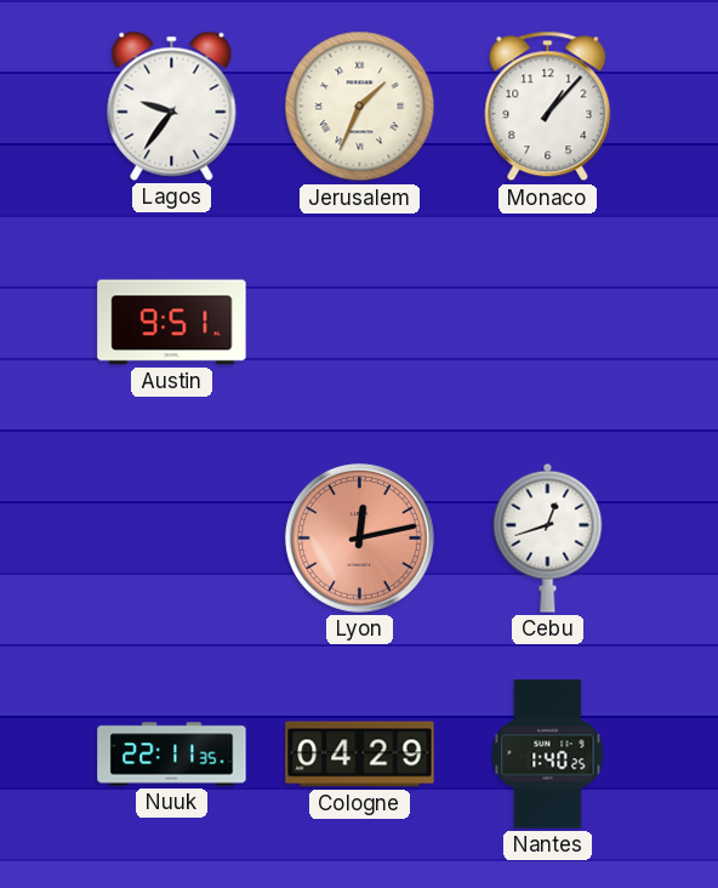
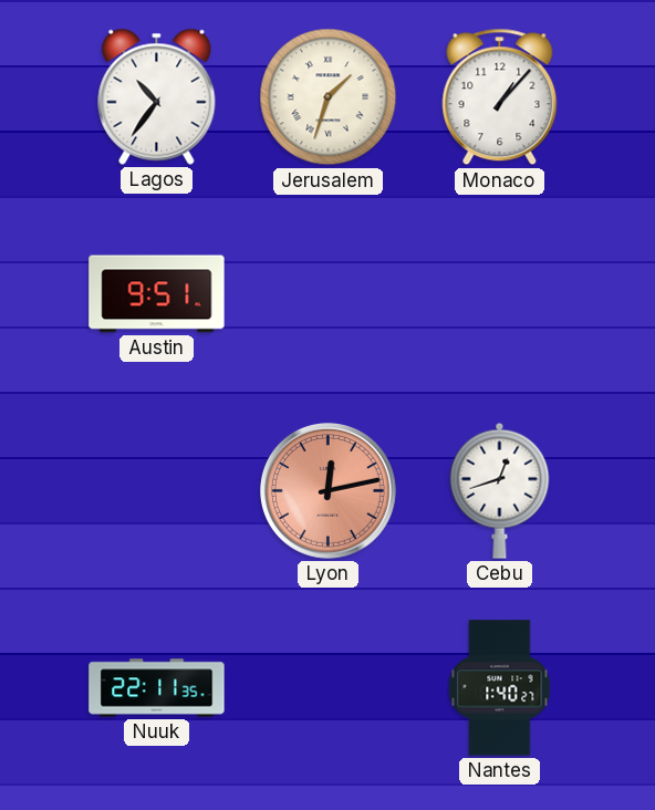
Lagos: 9:36 -> 10:36
Jerusalem: 1:34 -> 1:33
Cologne: 04:29 -> none
Nantes: 1:40:25 -> 1:40:27
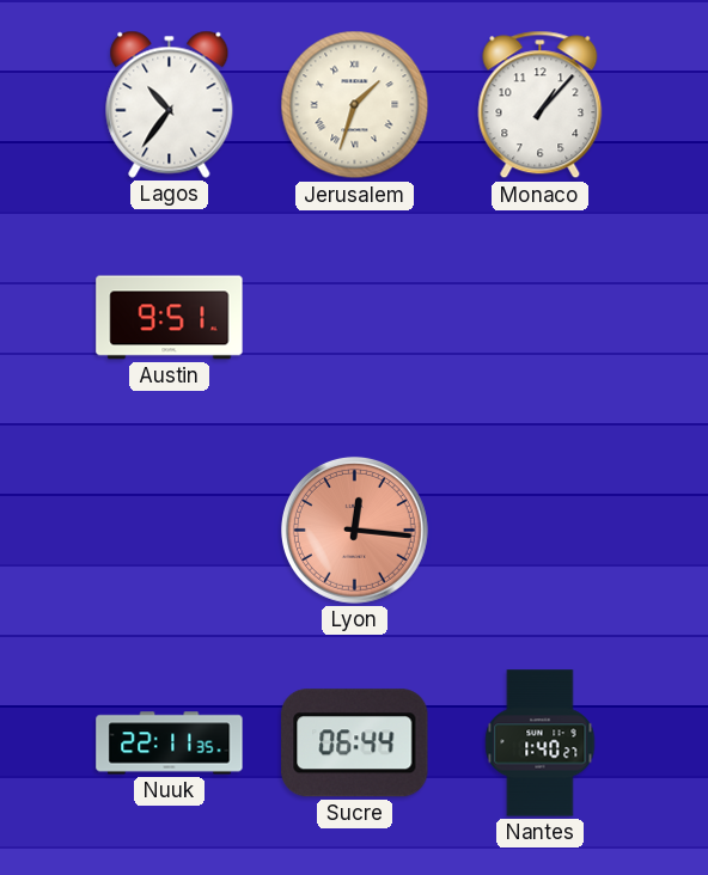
Lyon: 12:13 -> 12:16
Cebu: 12:42 -> none
Sucre: none -> 06:44
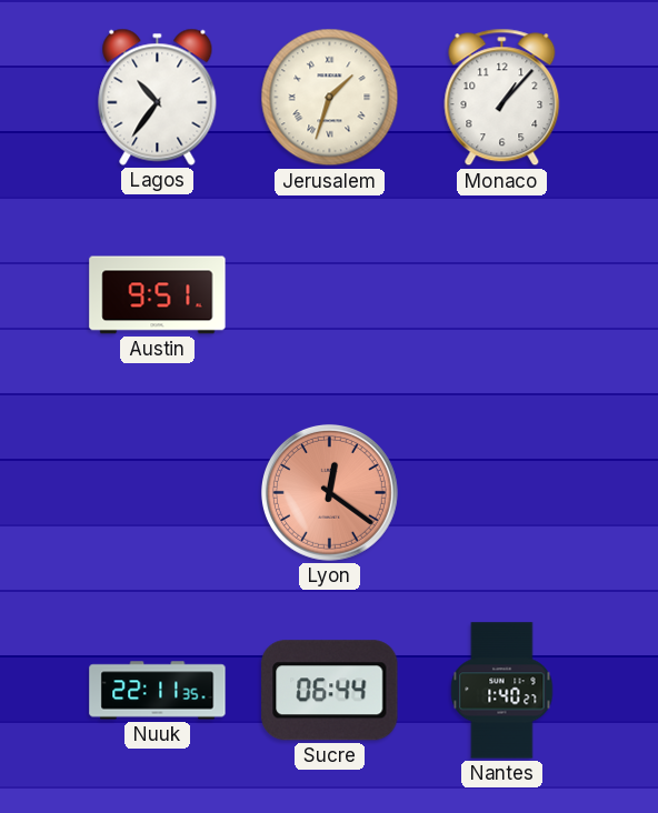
Lyon: 12:16 -> 12:21
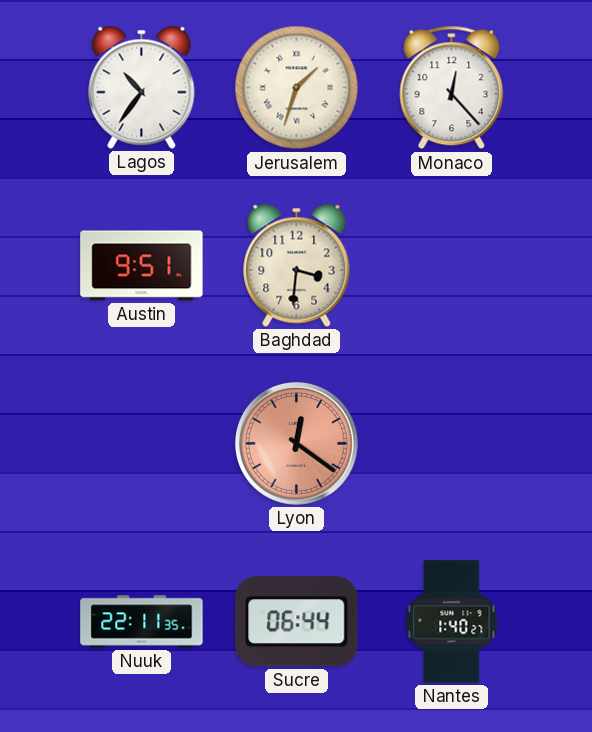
Monaco: 1:07 -> 12:23
Baghdad: none -> 3:31
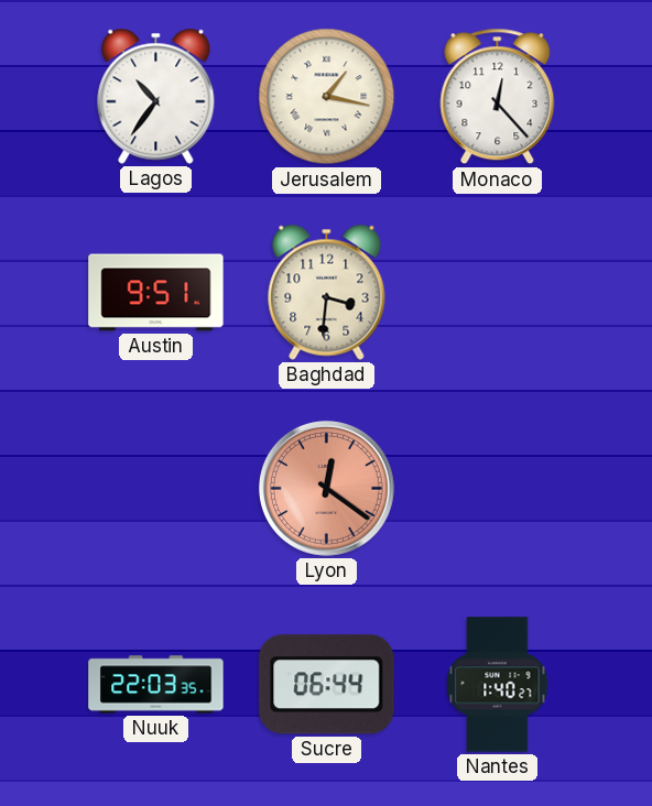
Jerusalem: 1:33 -> 1:17
Nuuk: 22:11 -> 22:03
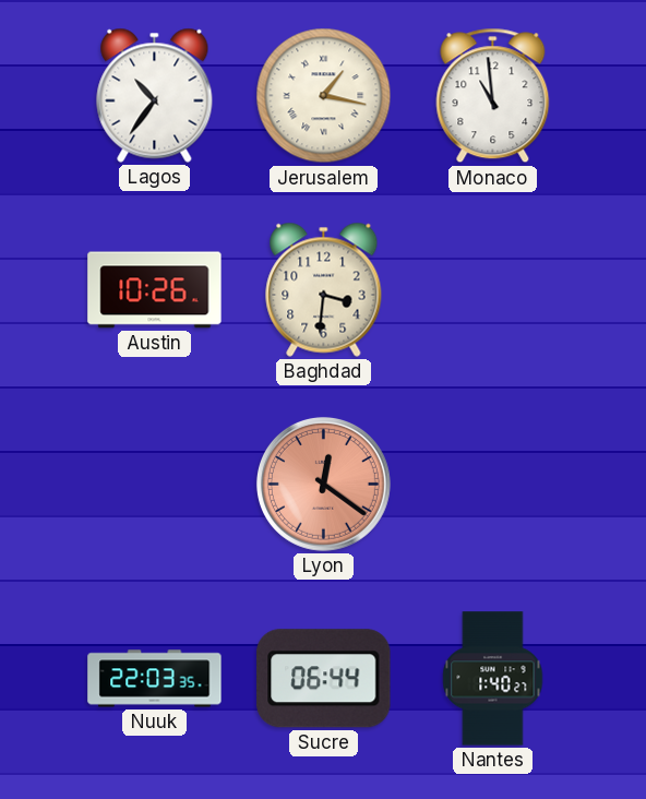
Monaco: 12:23 -> 10:59
Austin: 9:51 -> 10:26
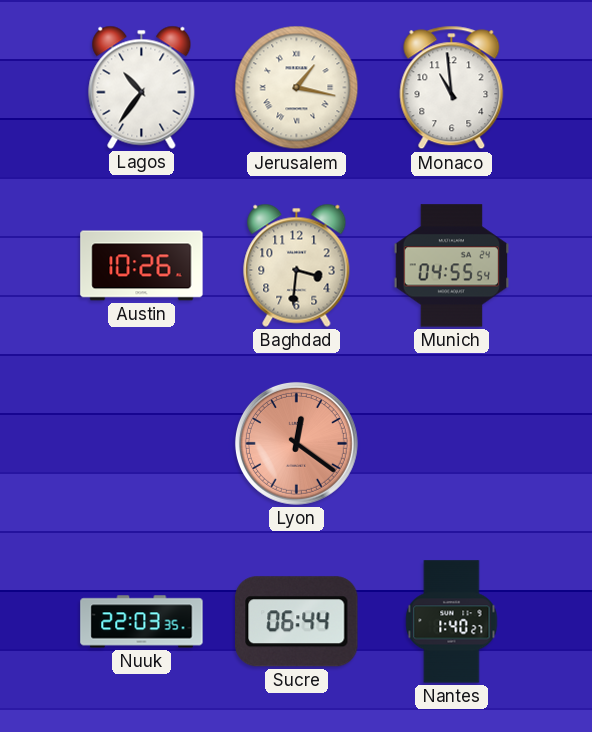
Munich: none -> 04:55
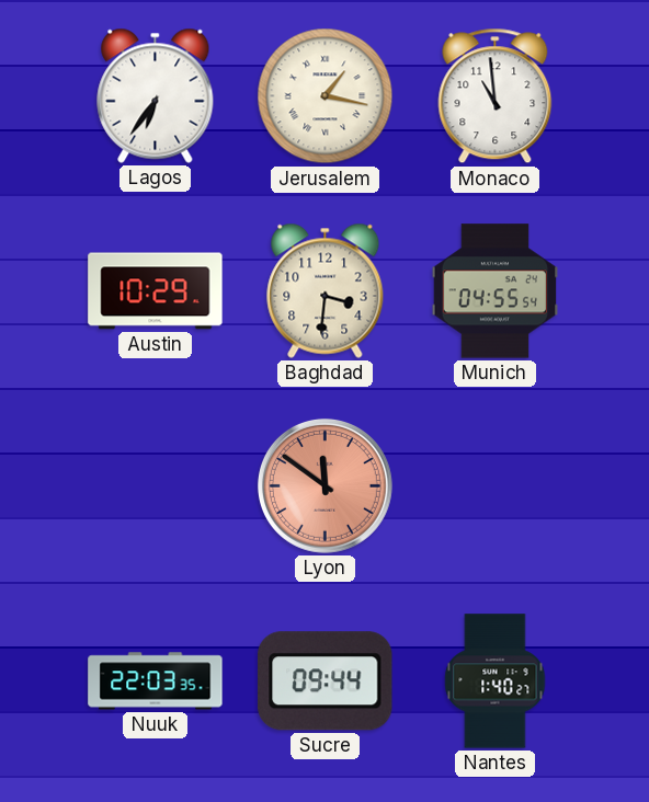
Lagos: 10:36 -> 6:36
Austin: 10:26 -> 10:29
Lyon: 12:21 -> 11:51
Sucre: 06:44 -> 09:44
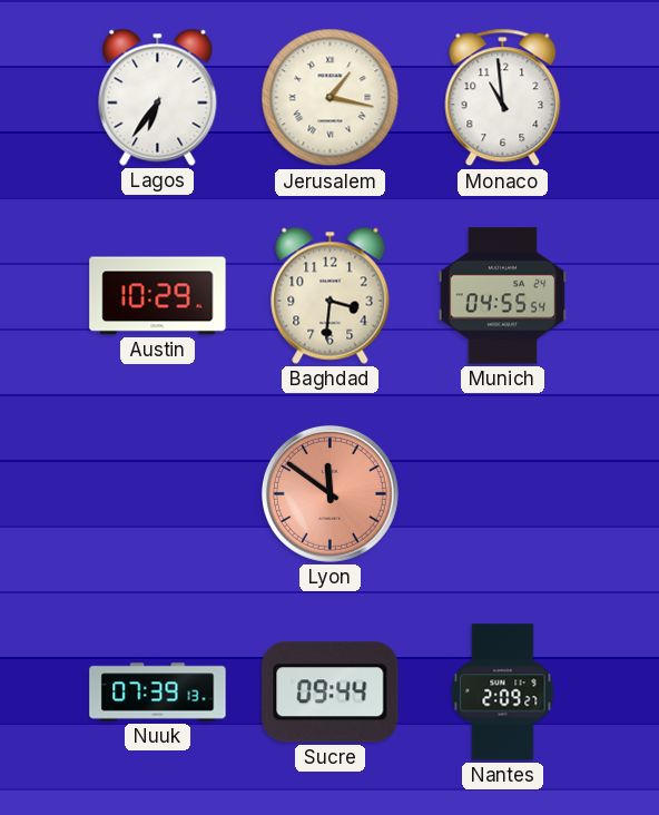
Nuuk: 22:03 -> 07:39
Nantes: 1:40 -> 2:09
